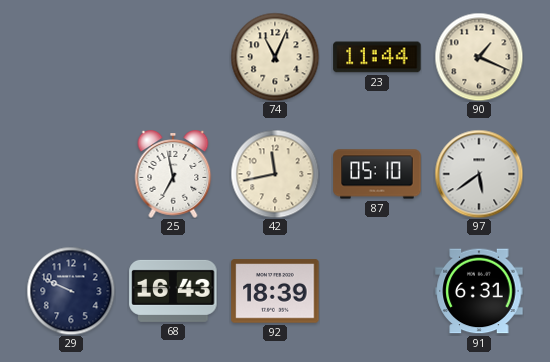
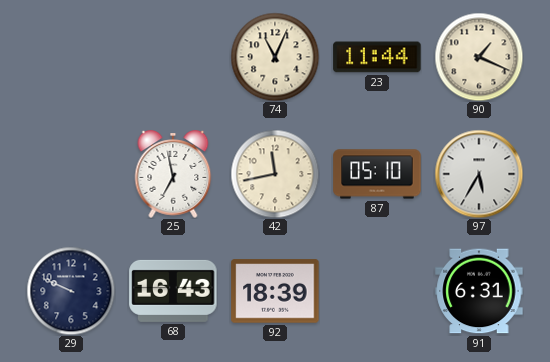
97: 5:39 -> 5:35
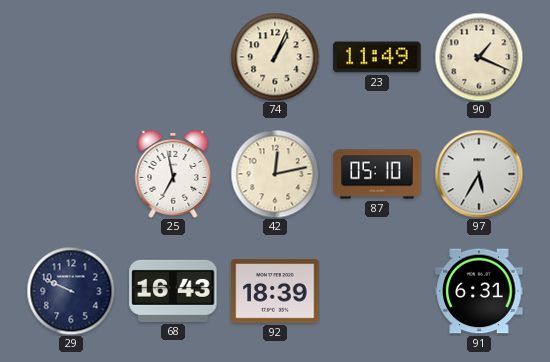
74: 11:04 -> 1:04
23: 11:44 -> 11:49
42: 11:43 -> 12:13
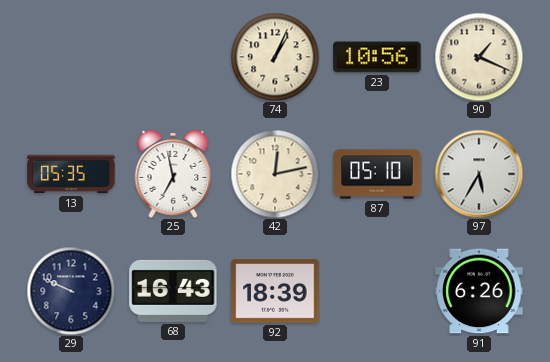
23: 11:49 -> 10:56
13: none -> 05:35
91: 6:31 -> 6:26
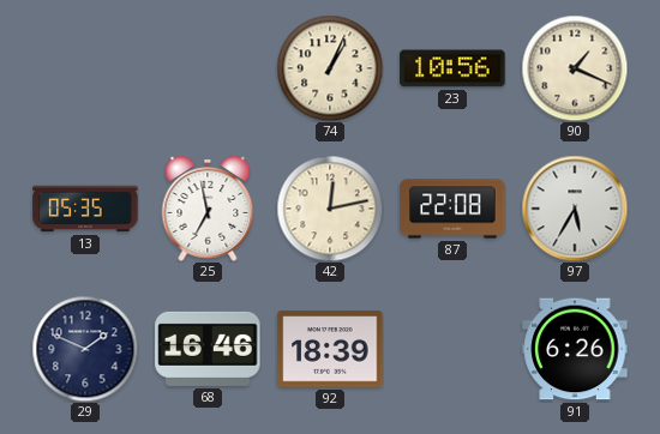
87: 05:10 -> 22:08
29: 9:49 -> 1:49
68: 16:43 -> 16:46
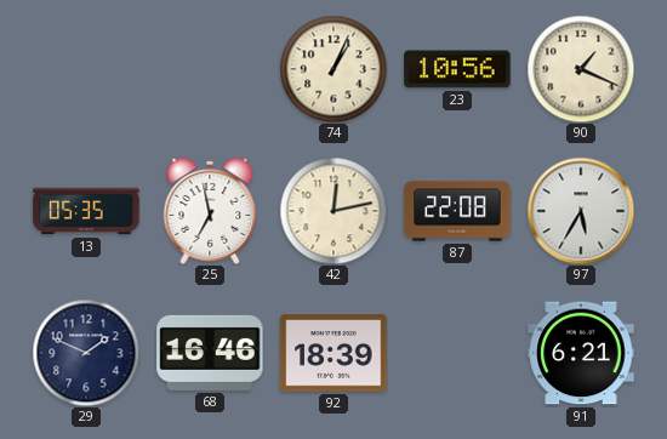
91: 6:26 -> 6:21
